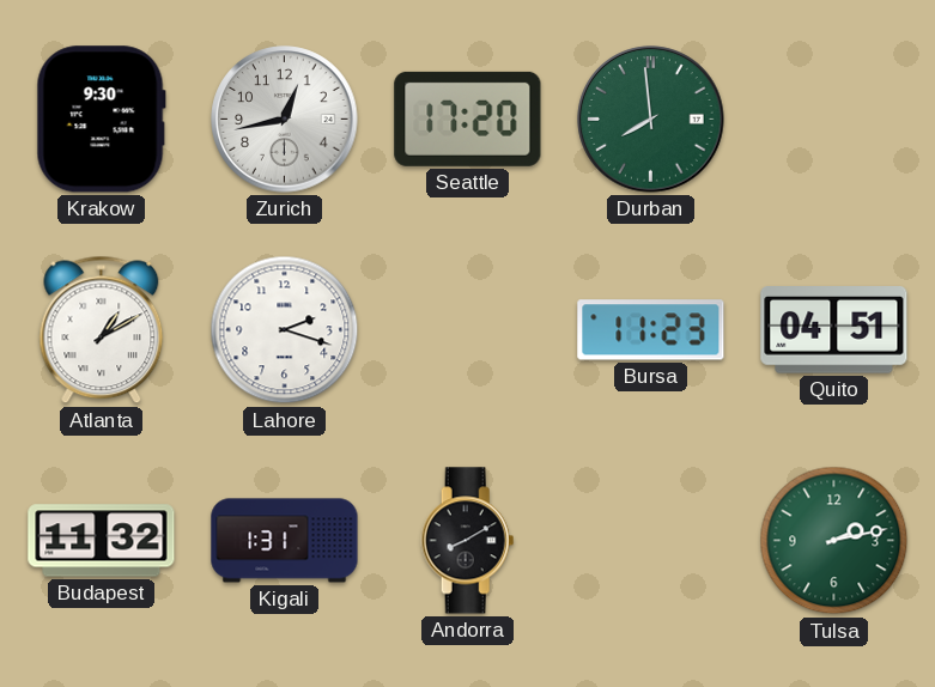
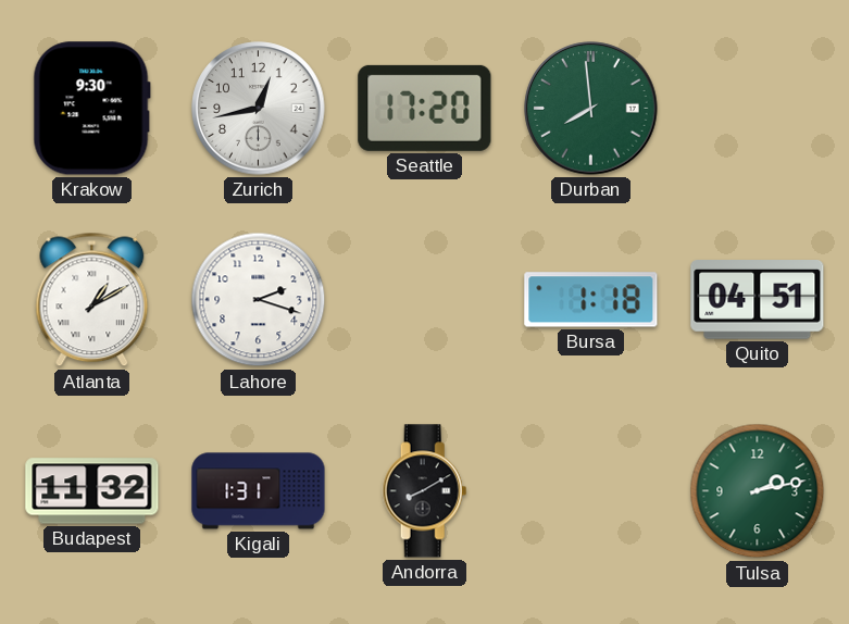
Bursa: 11:23 -> 1:18
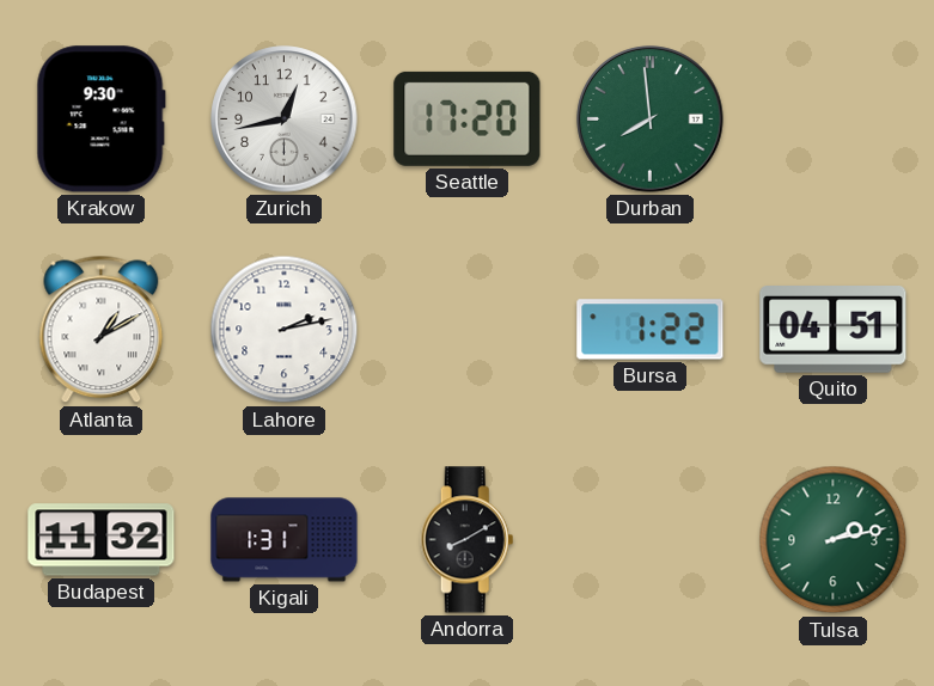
Lahore: 2:18 -> 2:13
Bursa: 1:18 -> 1:22
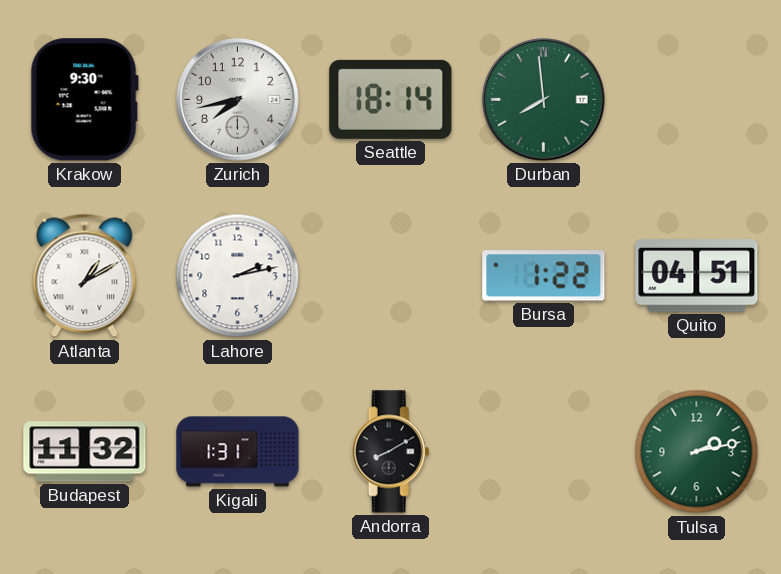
Zurich: 12:43 -> 7:43
Seattle: 17:20 -> 18:14
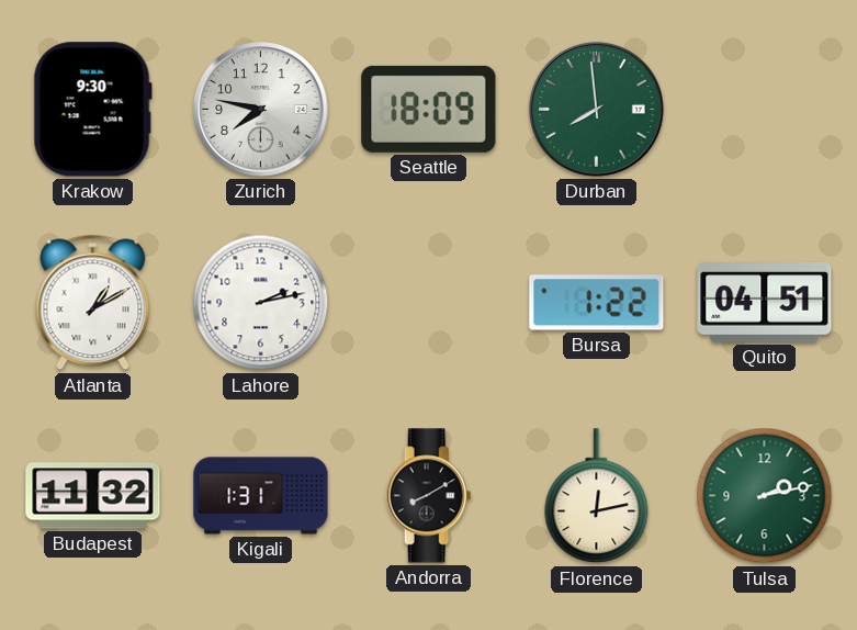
Zurich: 7:43 -> 7:47
Seattle: 18:14 -> 18:09
Florence: none -> 12:13
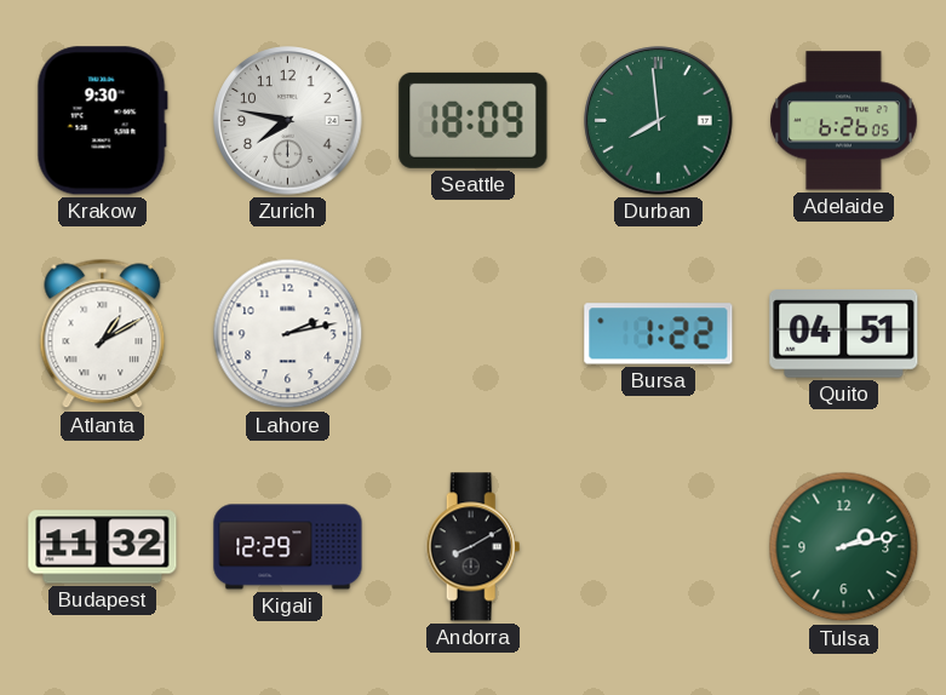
Adelaide: none -> 6:26
Kigali: 1:31 -> 12:29
Florence: 12:13 -> none
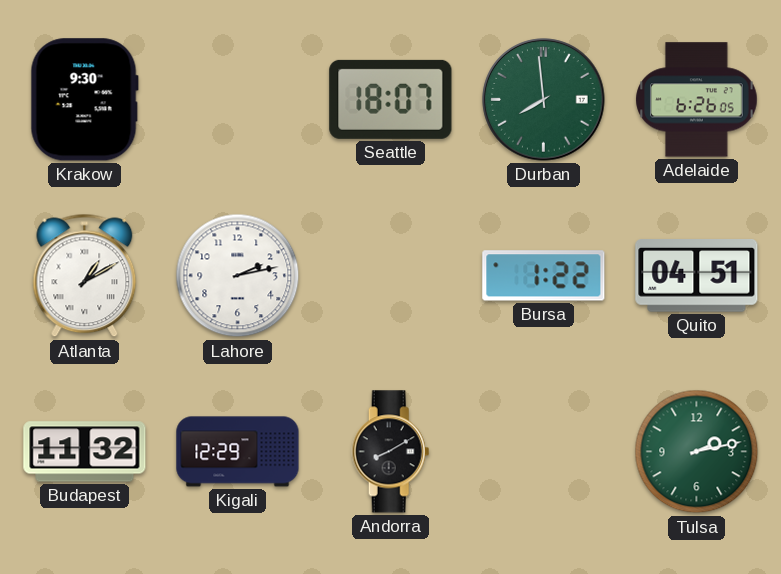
Zurich: 7:47 -> none
Seattle: 18:09 -> 18:07
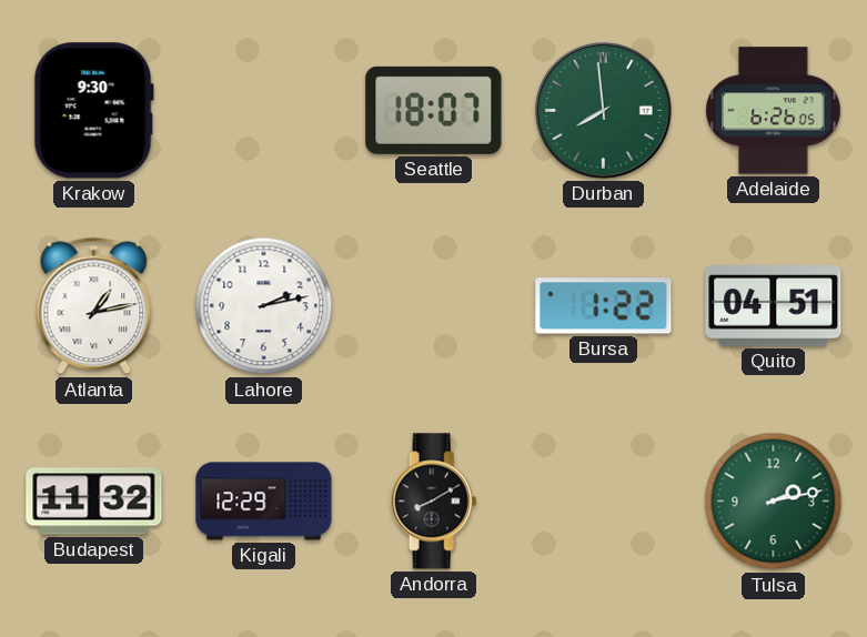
Atlanta: 1:10 -> 1:13
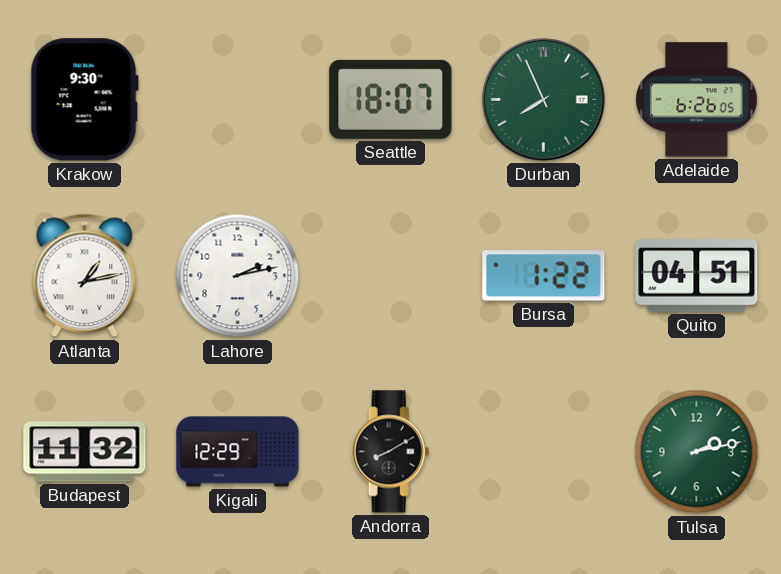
Durban: 7:59 -> 7:56
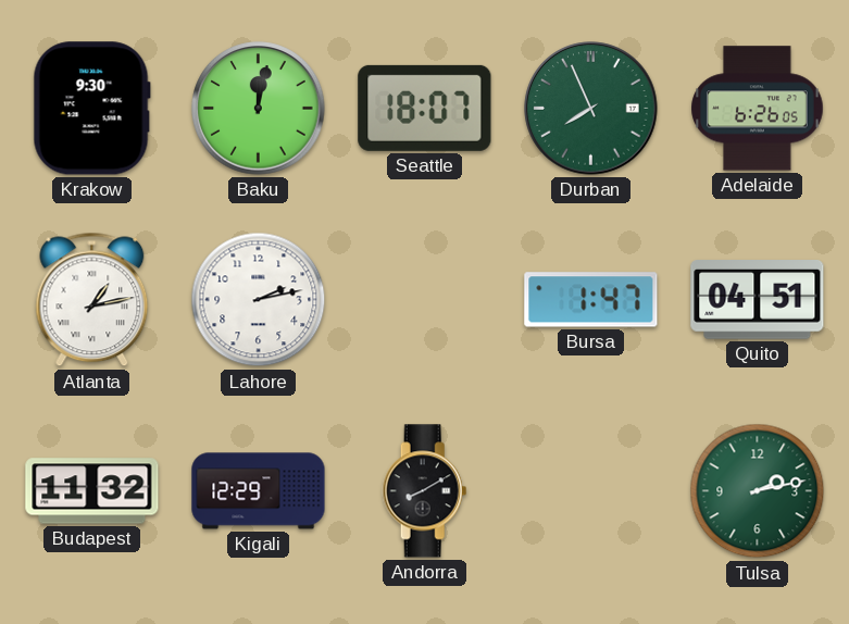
Baku: none -> 12:02
Bursa: 1:22 -> 1:47
